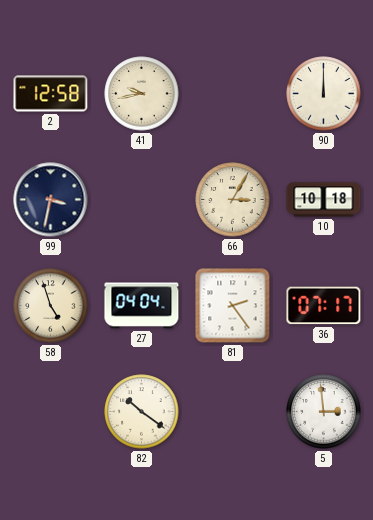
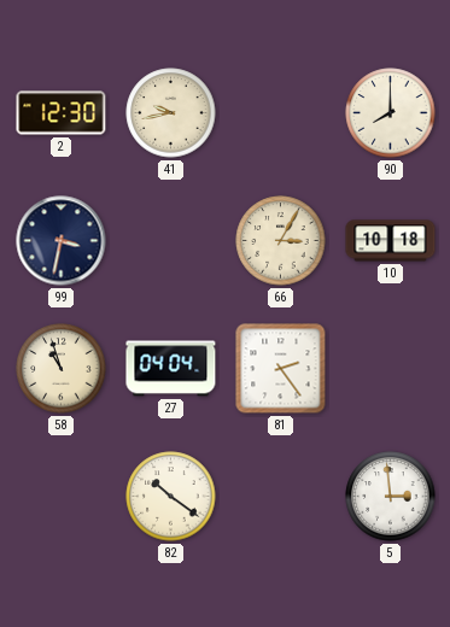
2: 12:58 -> 12:30
90: 12:00 -> 8:00
58: 4:57 -> 10:57
36: 07:17 -> none
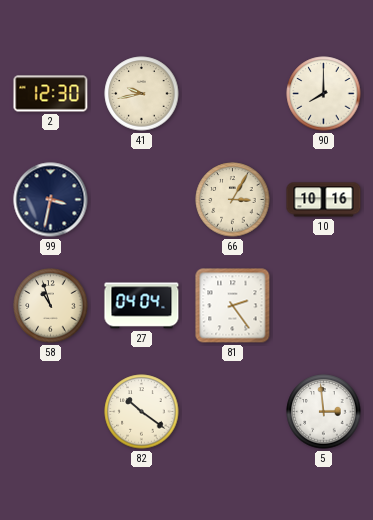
10: 10:18 -> 10:16
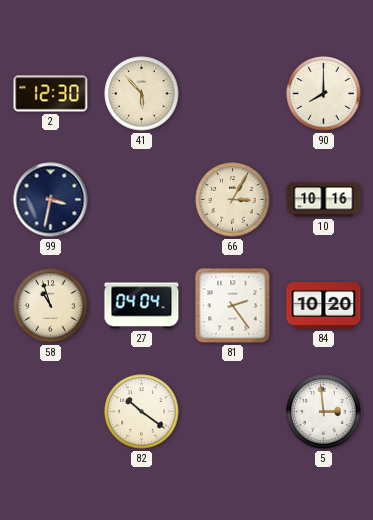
41: 9:43 -> 5:53
84: none -> 10:20
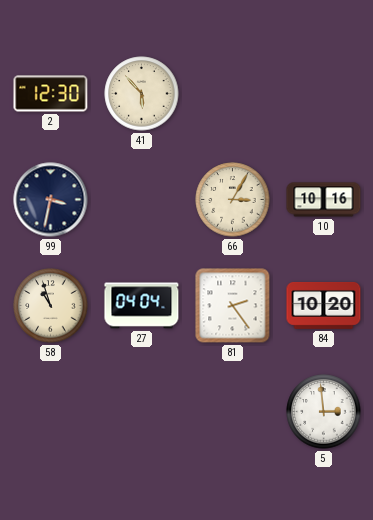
90: 8:00 -> none
82: 10:21 -> none
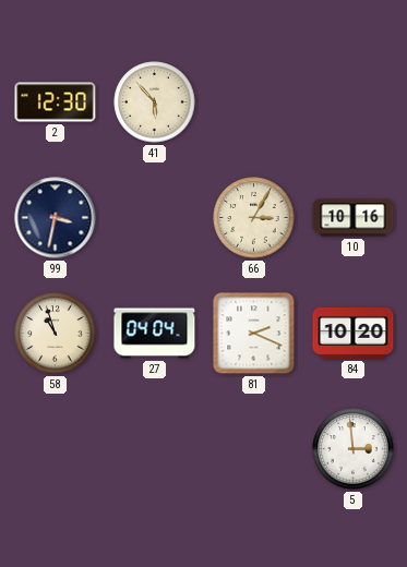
81: 2:24 -> 2:19
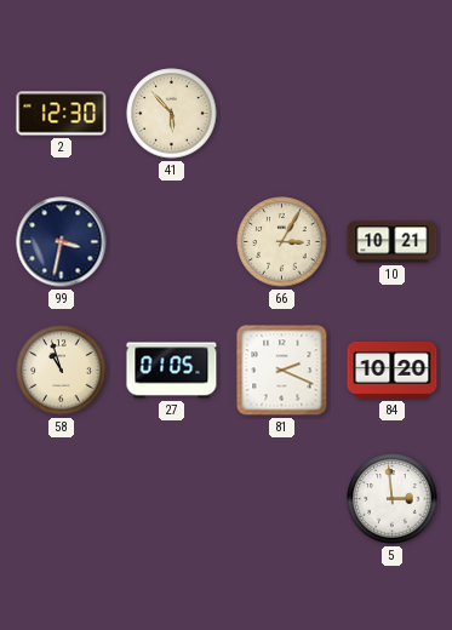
10: 10:16 -> 10:21
27: 04:04 -> 01:05
